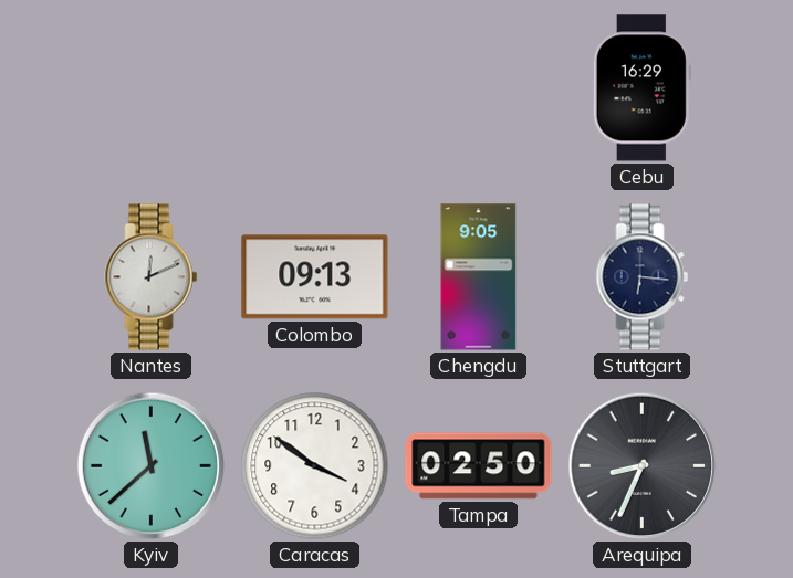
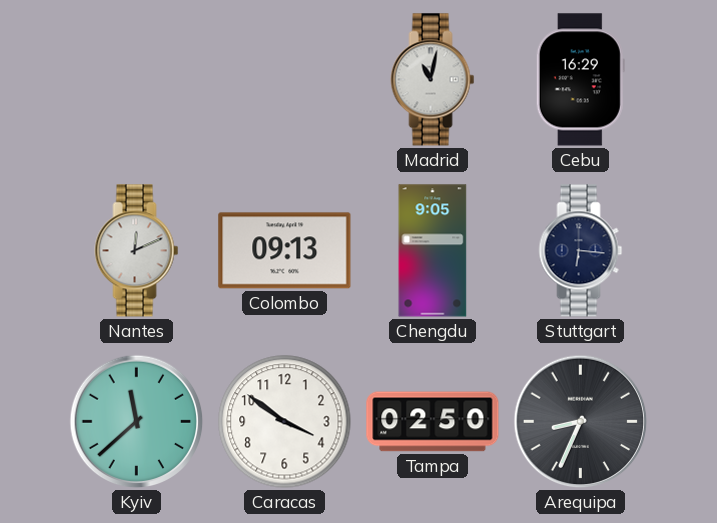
Madrid: none -> 11:02
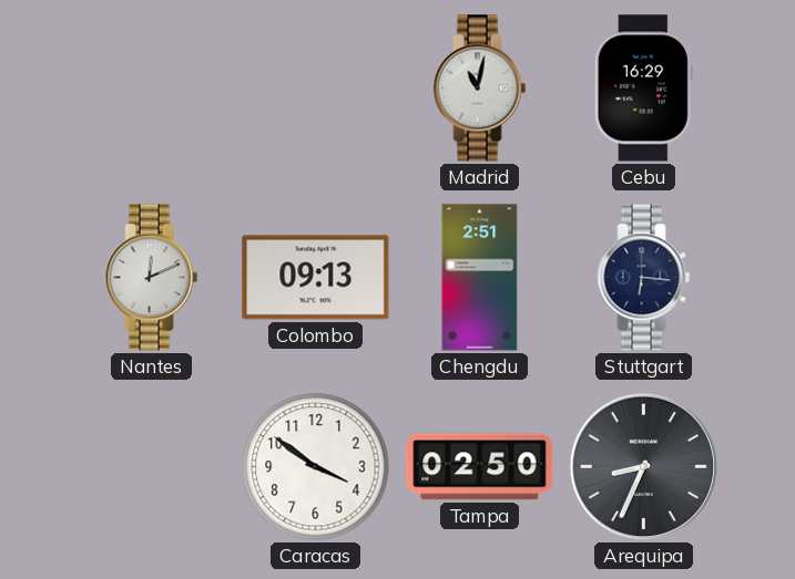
Chengdu: 9:05 -> 2:51
Kyiv: 11:38 -> none
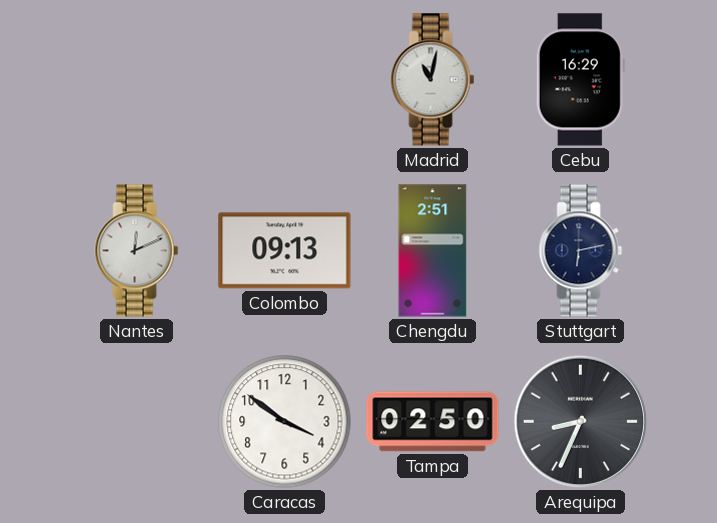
Stuttgart: 6:16 -> 6:13
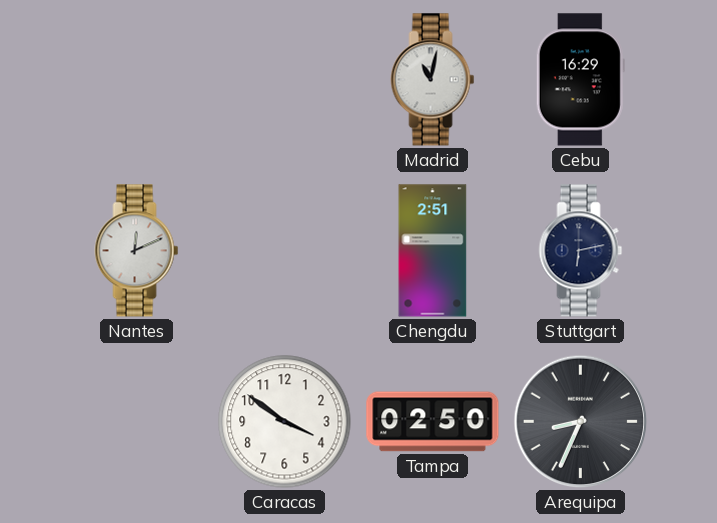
Colombo: 09:13 -> none
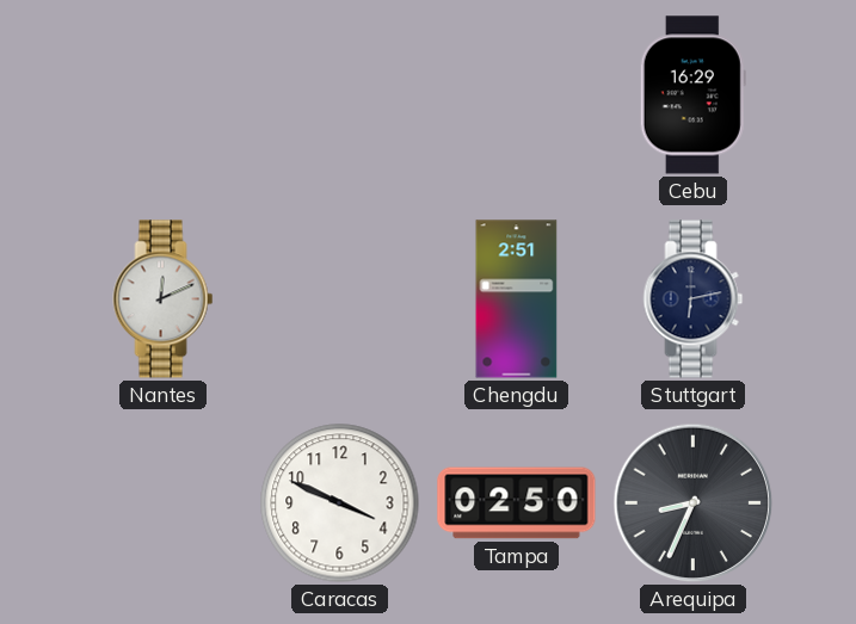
Madrid: 11:02 -> none
Caracas: 3:51 -> 3:49
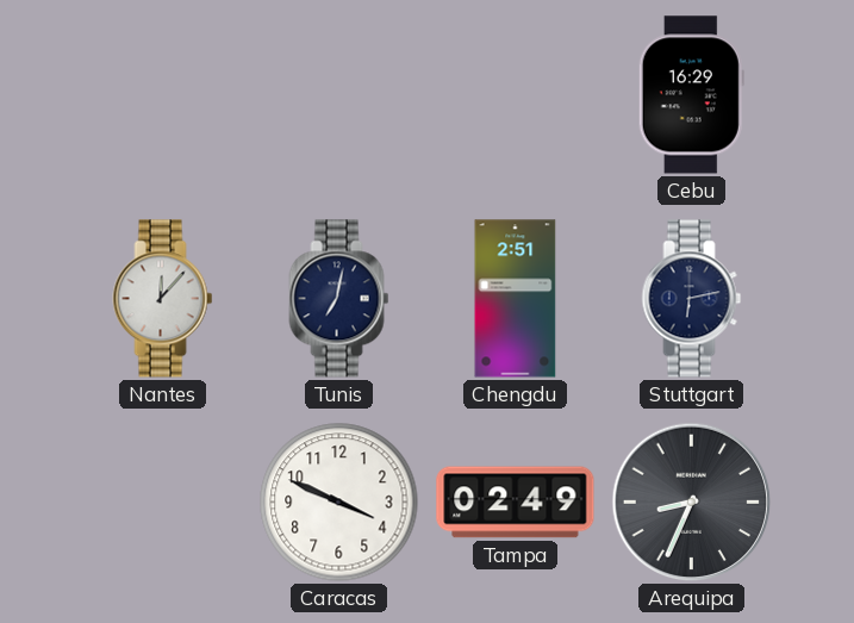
Nantes: 12:11 -> 12:07
Tunis: none -> 7:02
Tampa: 02:50 -> 02:49
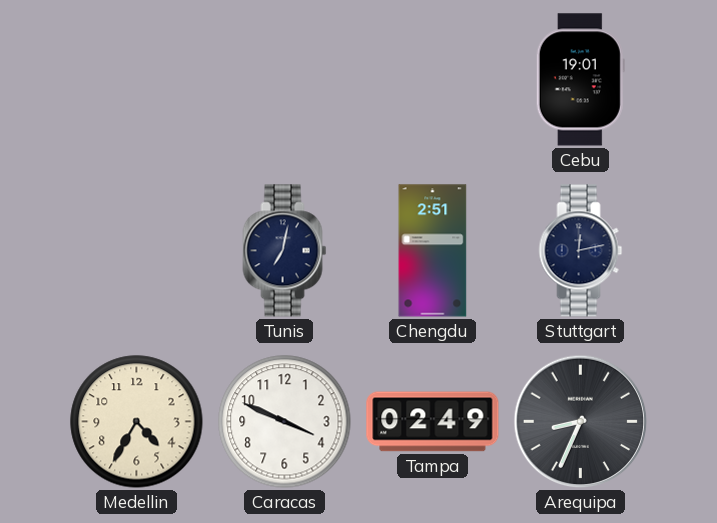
Cebu: 16:29 -> 19:01
Nantes: 12:07 -> none
Stuttgart: 6:13 -> 12:13
Medellin: none -> 4:35
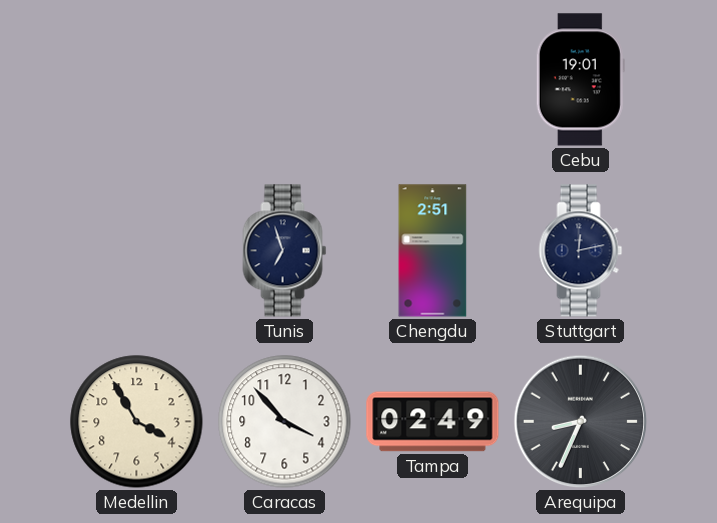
Tunis: 7:02 -> 6:57
Medellin: 4:35 -> 3:55
Caracas: 3:49 -> 3:53
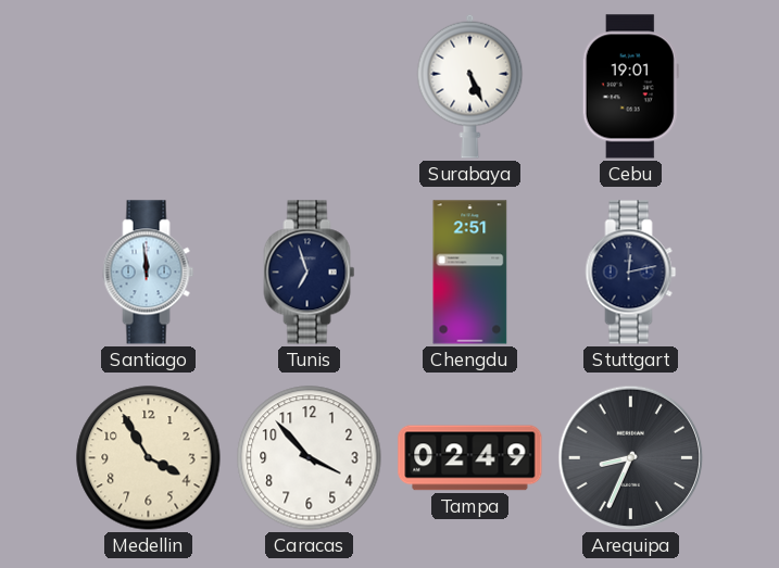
Surabaya: none -> 5:26
Santiago: none -> 11:59
